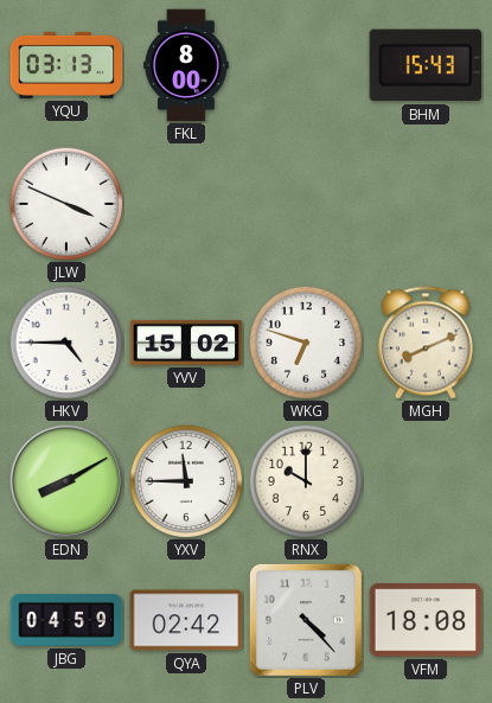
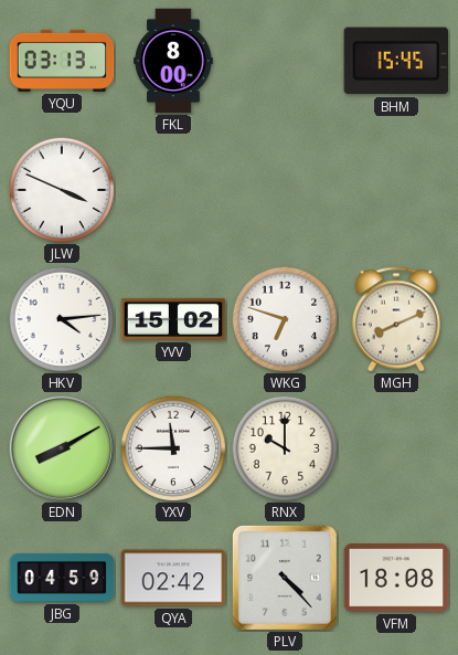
BHM: 15:43 -> 15:45
HKV: 4:45 -> 4:14
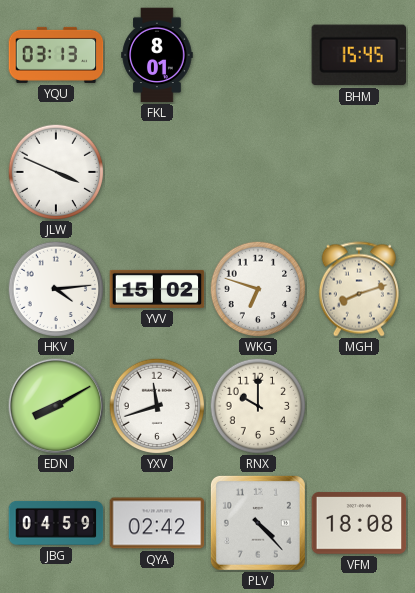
FKL: 8:00 -> 8:01
MGH: 8:11 -> 8:12
YXV: 11:45 -> 11:42
